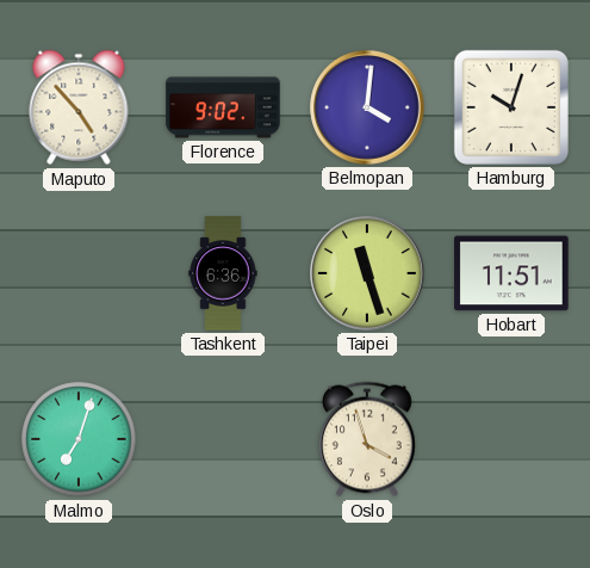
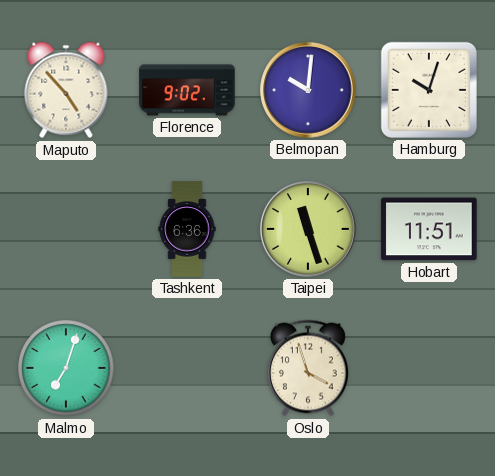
Belmopan: 4:01 -> 10:01
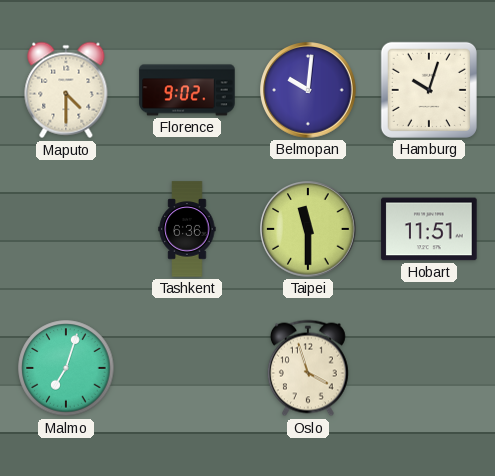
Maputo: 4:53 -> 4:30
Taipei: 11:27 -> 11:30
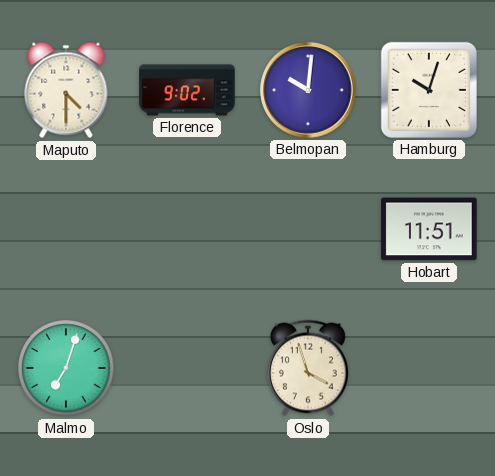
Tashkent: 6:36 -> none
Taipei: 11:30 -> none
